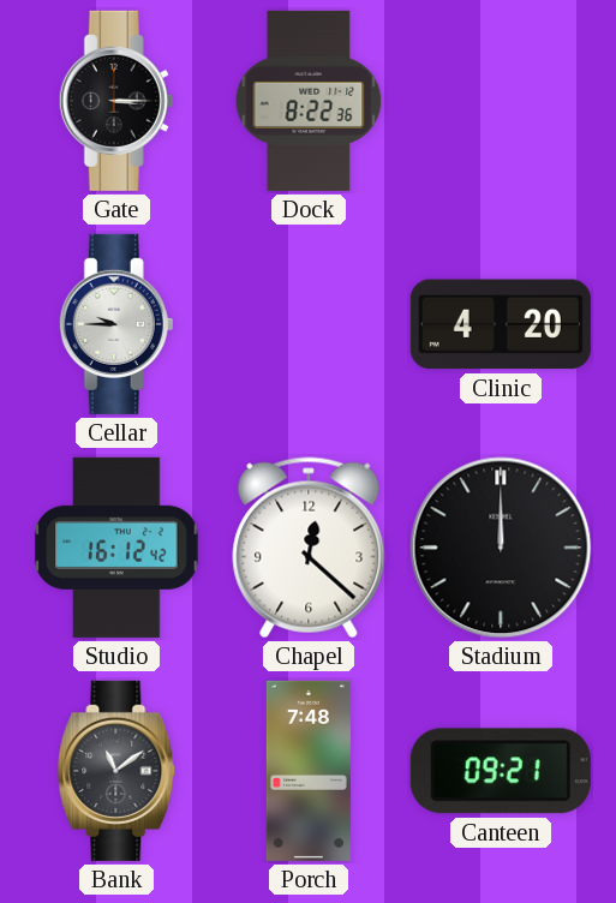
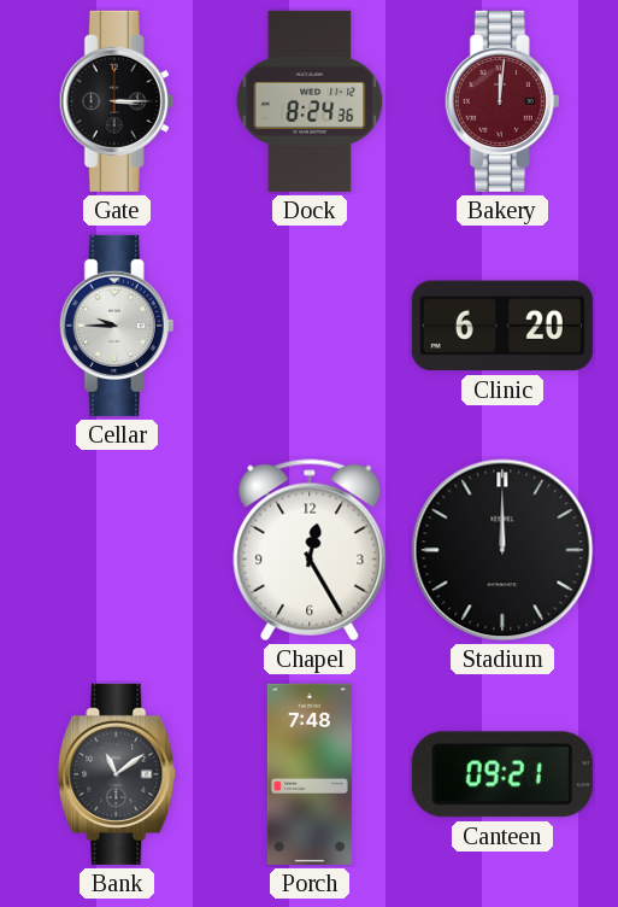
Dock: 8:22 -> 8:24
Bakery: none -> 12:01
Clinic: 4:20 -> 6:20
Studio: 16:12 -> none
Chapel: 12:22 -> 12:25
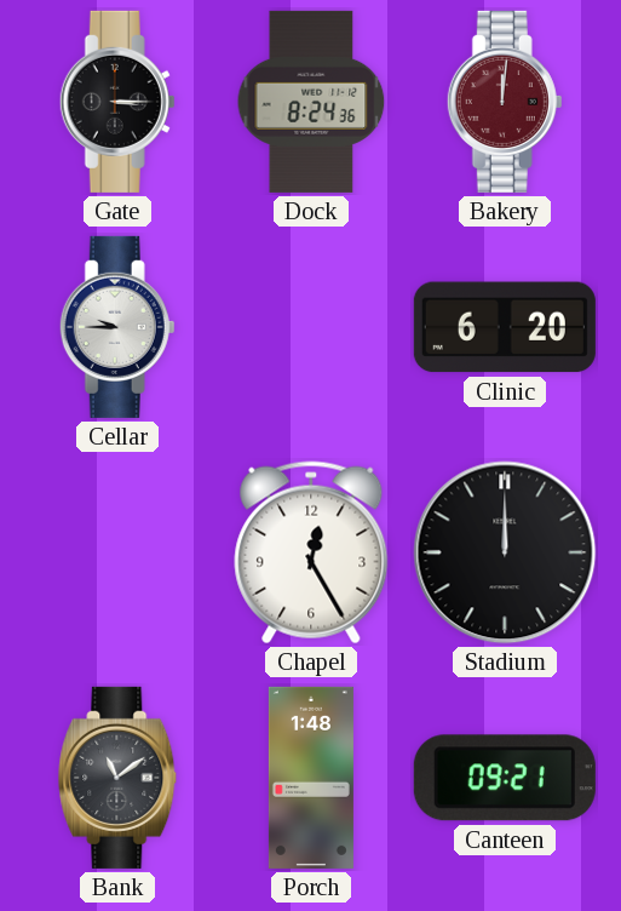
Porch: 7:48 -> 1:48
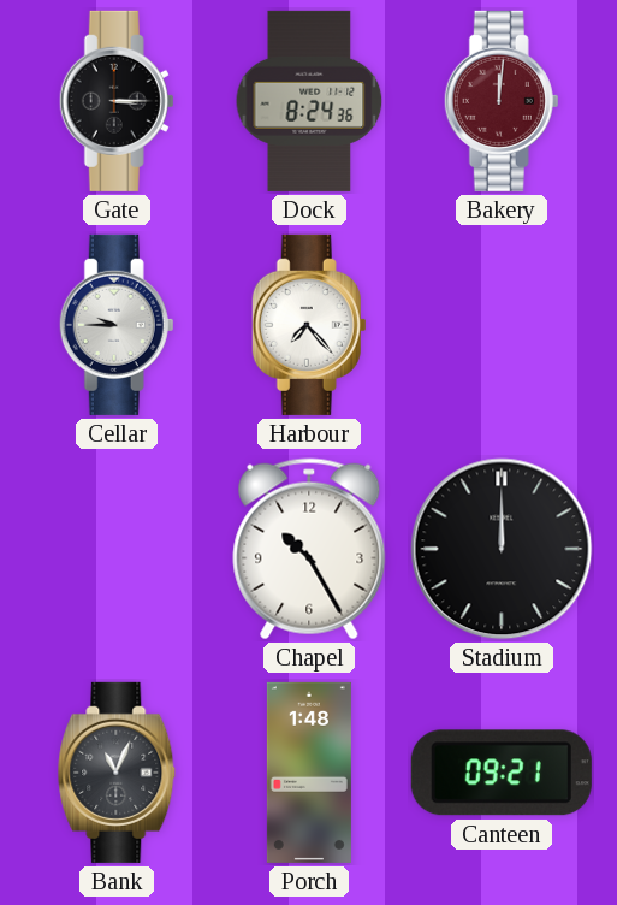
Harbour: none -> 7:23
Clinic: 6:20 -> none
Chapel: 12:25 -> 10:25
Bank: 11:09 -> 11:04
